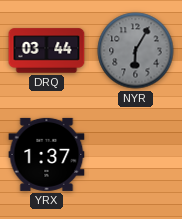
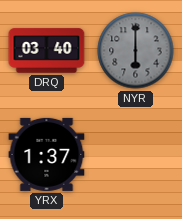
DRQ: 03:44 -> 03:40
NYR: 6:05 -> 6:00
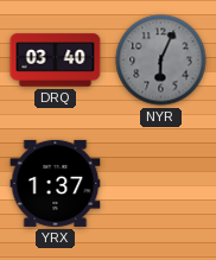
NYR: 6:00 -> 6:04
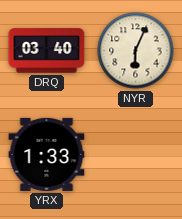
NYR dial: grey -> cream
YRX: 1:37 -> 1:33
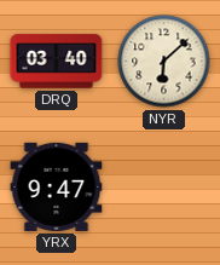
NYR: 6:04 -> 6:08
YRX: 1:33 -> 9:47
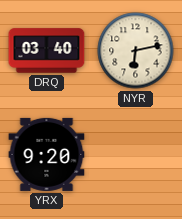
NYR: 6:08 -> 6:13
YRX: 9:47 -> 9:20
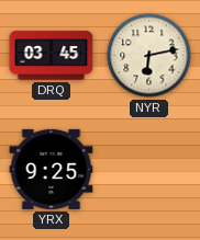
DRQ: 03:40 -> 03:45
YRX: 9:20 -> 9:25
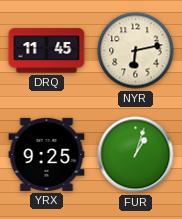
DRQ: 03:45 -> 11:45
FUR: none -> 1:03
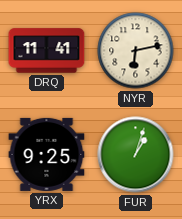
DRQ: 11:45 -> 11:41
